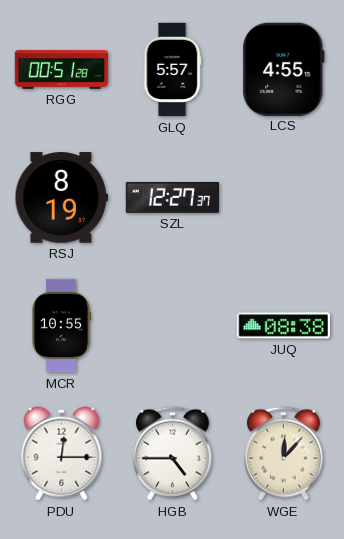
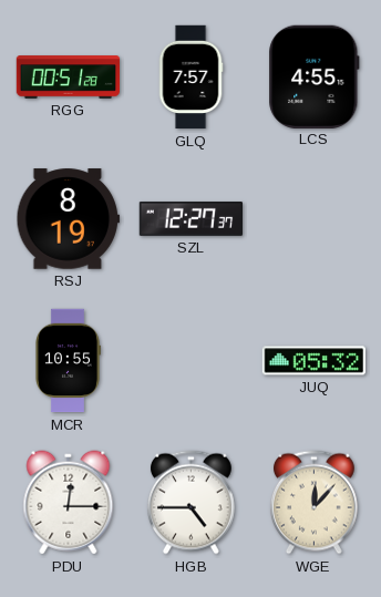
GLQ: 5:57 -> 7:57
JUQ: 08:38 -> 05:32
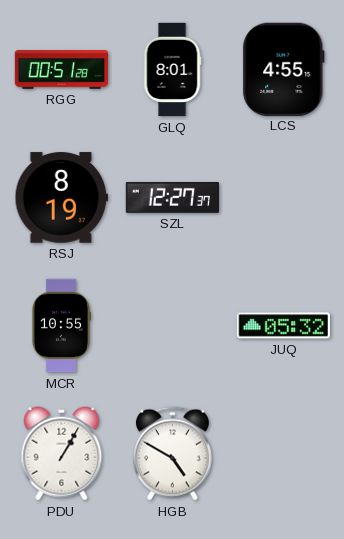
GLQ: 7:57 -> 8:01
PDU: 12:15 -> 1:05
HGB: 4:45 -> 4:50
WGE: 12:07 -> none
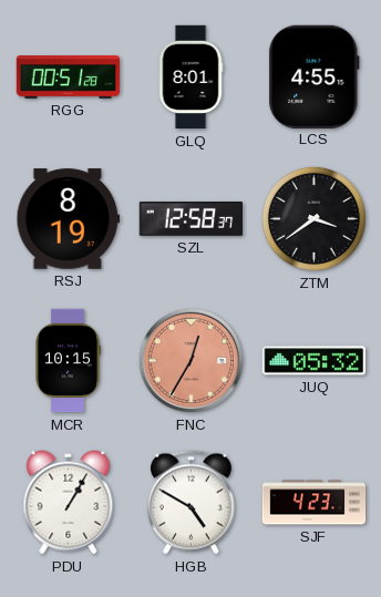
SZL: 12:27 -> 12:58
ZTM: none -> 3:39
MCR: 10:55 -> 10:15
FNC: none -> 12:35
SJF: none -> 4:23
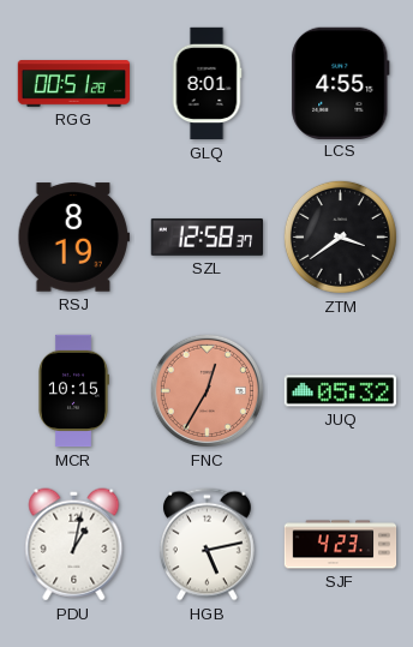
PDU: 1:05 -> 1:02
HGB: 4:50 -> 5:13
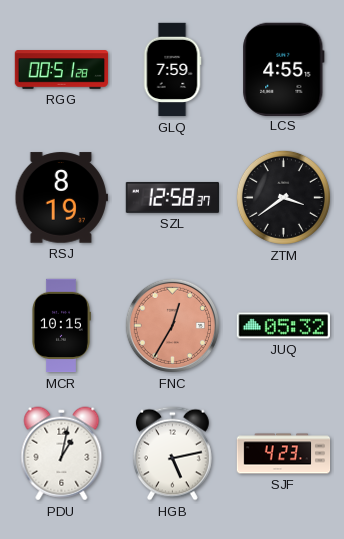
GLQ: 8:01 -> 7:59
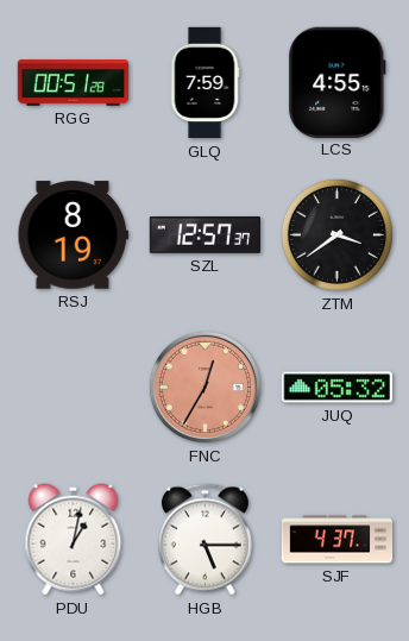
SZL: 12:58 -> 12:57
MCR: 10:15 -> none
HGB: 5:13 -> 5:15
SJF: 4:23 -> 4:37
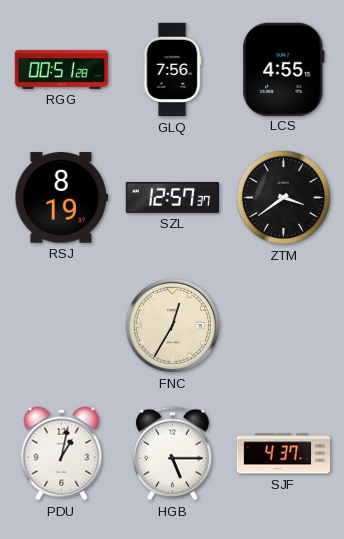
GLQ: 7:59 -> 7:56
FNC dial: salmon -> cream
JUQ: 05:32 -> none
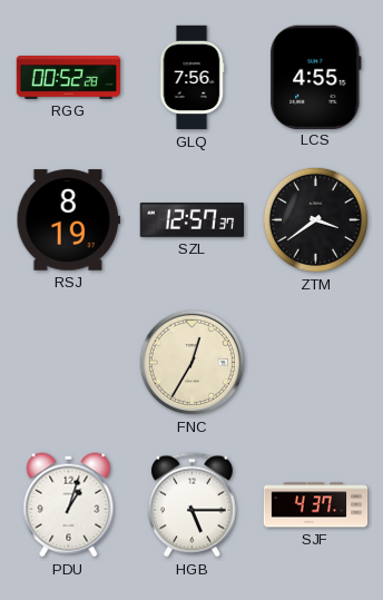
RGG: 00:51 -> 00:52
PDU: 1:02 -> 1:03
